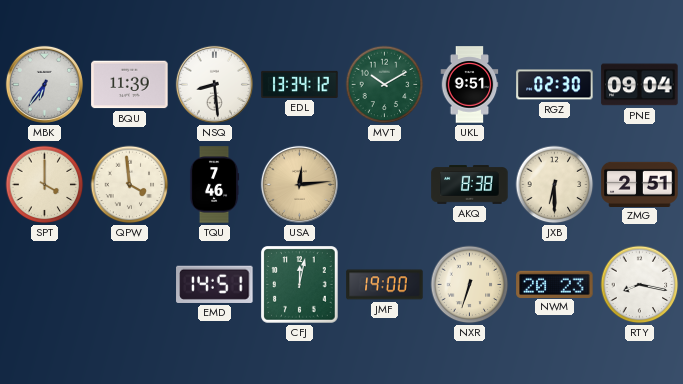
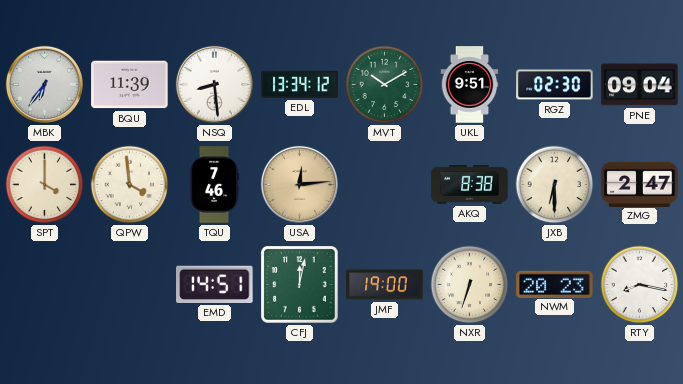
ZMG: 2:51 -> 2:47
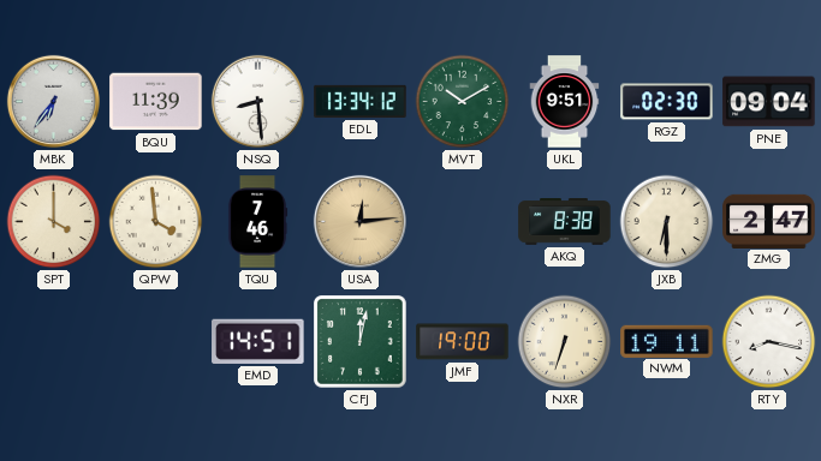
NWM: 20:23 -> 19:11
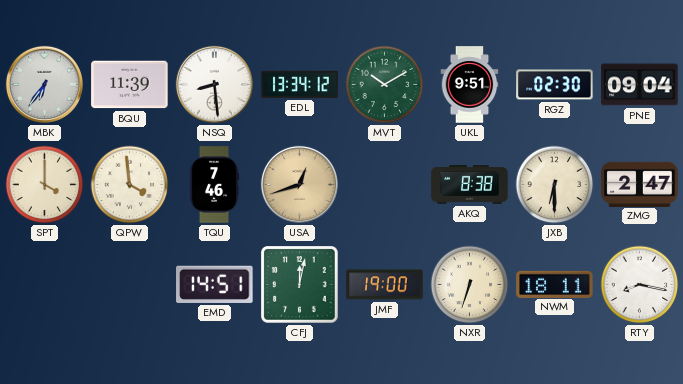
USA: 12:14 -> 12:42
NWM: 19:11 -> 18:11
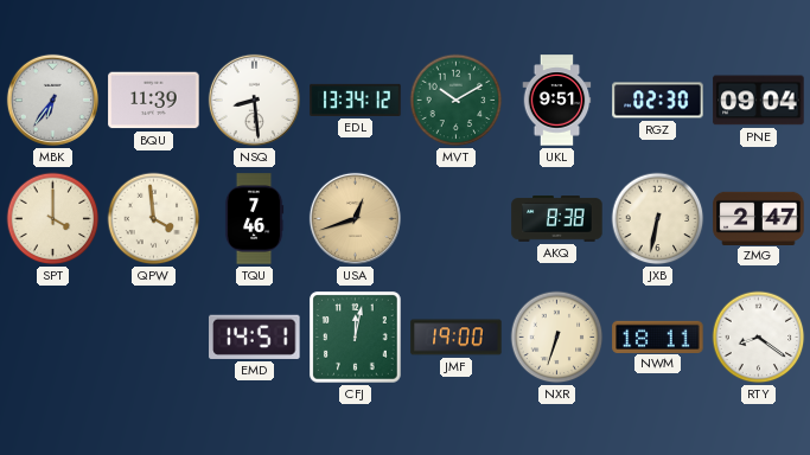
JXB: 6:30 -> 6:32
RTY: 8:17 -> 8:21
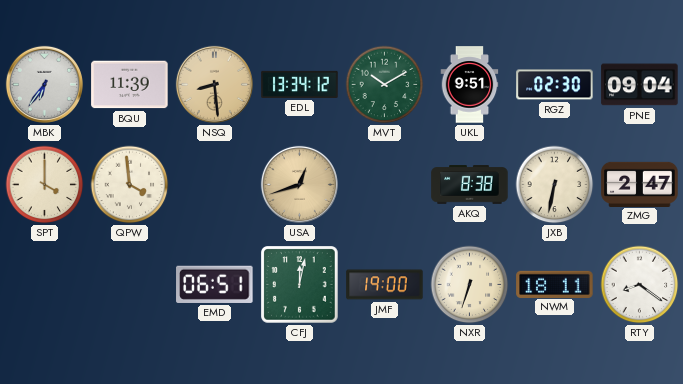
NSQ dial: white -> champagne
TQU: 7:46 -> none
EMD: 14:51 -> 06:51
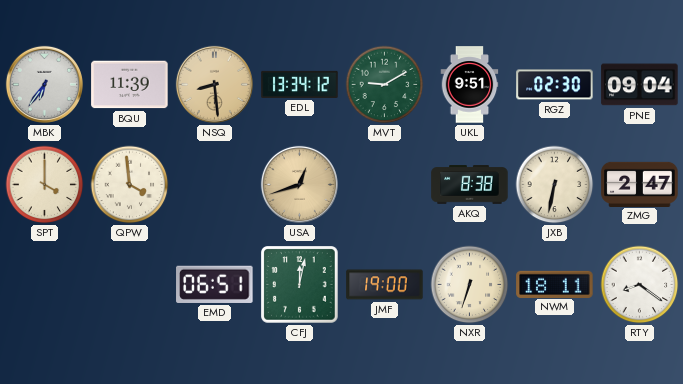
MVT: 10:10 -> 9:10
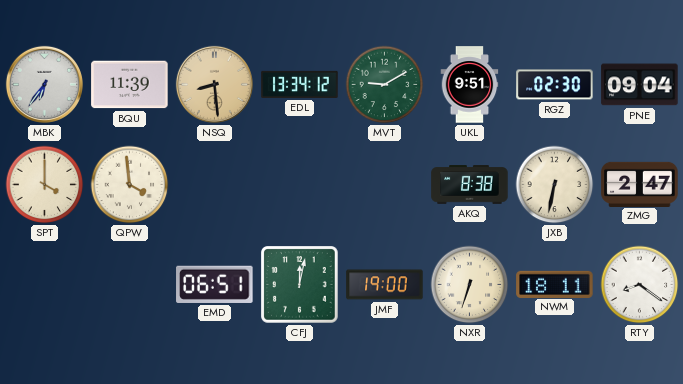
USA: 12:42 -> none
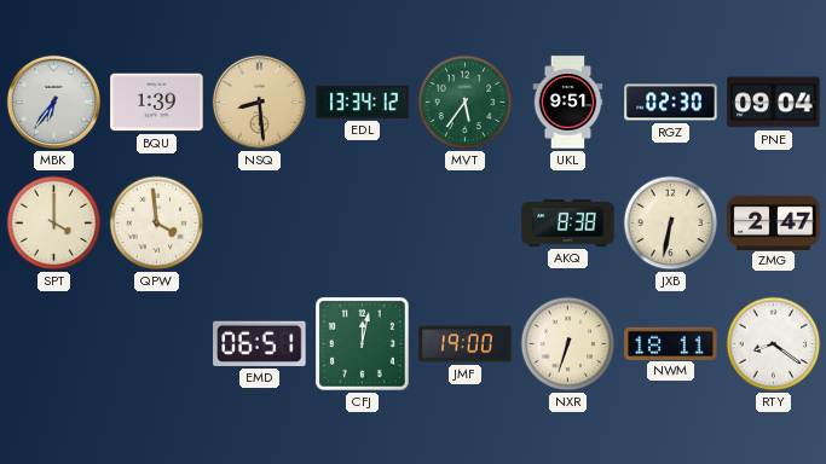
BQU: 11:39 -> 1:39
MVT: 9:10 -> 5:36
